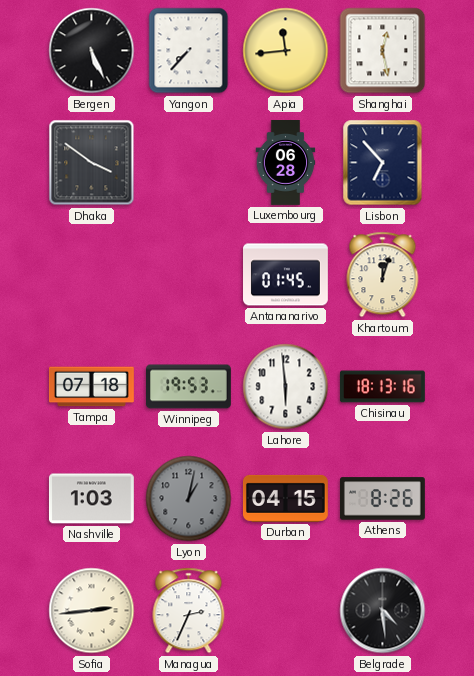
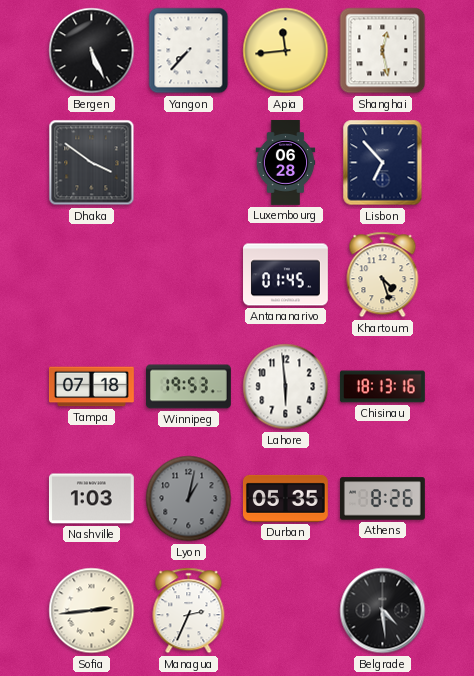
Khartoum: 12:03 -> 4:27
Durban: 04:15 -> 05:35
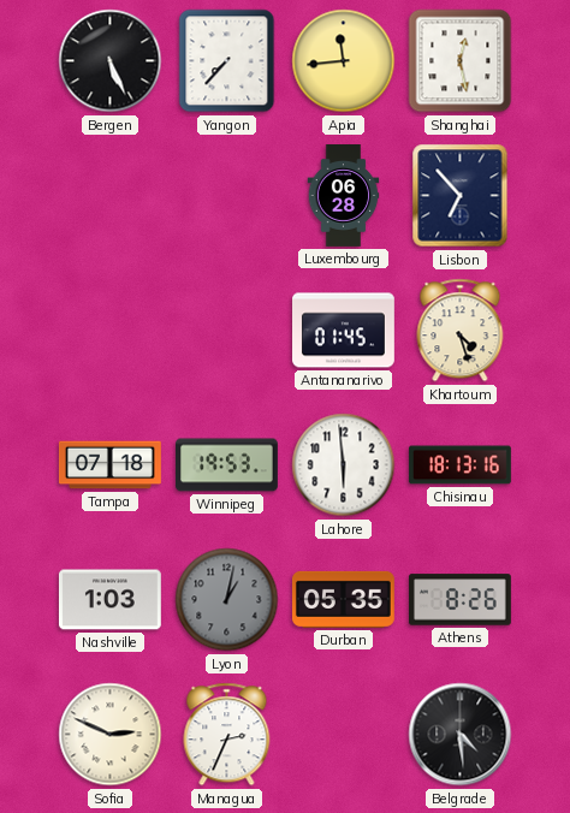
Dhaka: 3:51 -> none
Sofia: 2:44 -> 2:49
